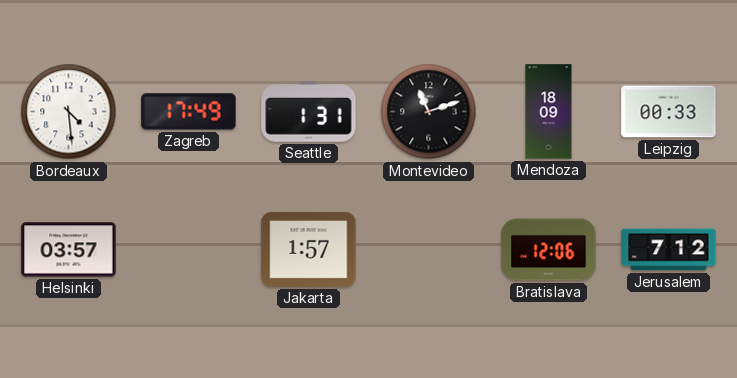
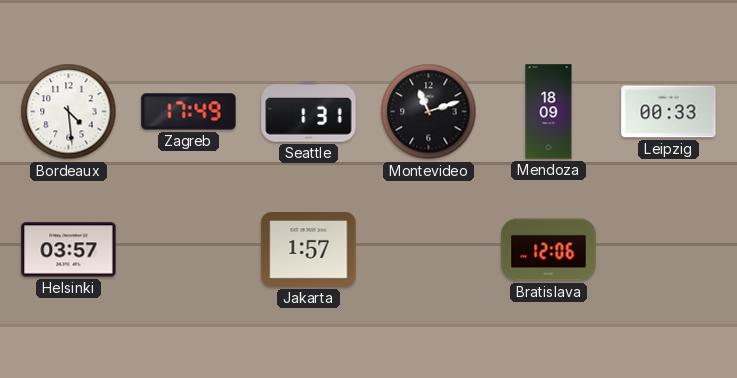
Jerusalem: 7:12 -> none
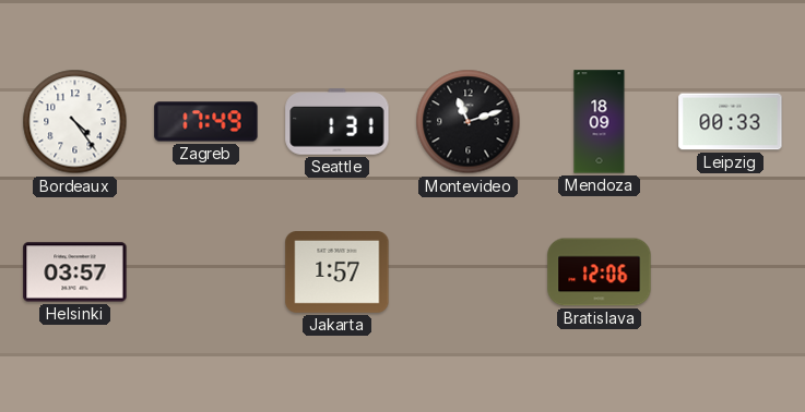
Bordeaux: 4:29 -> 4:24
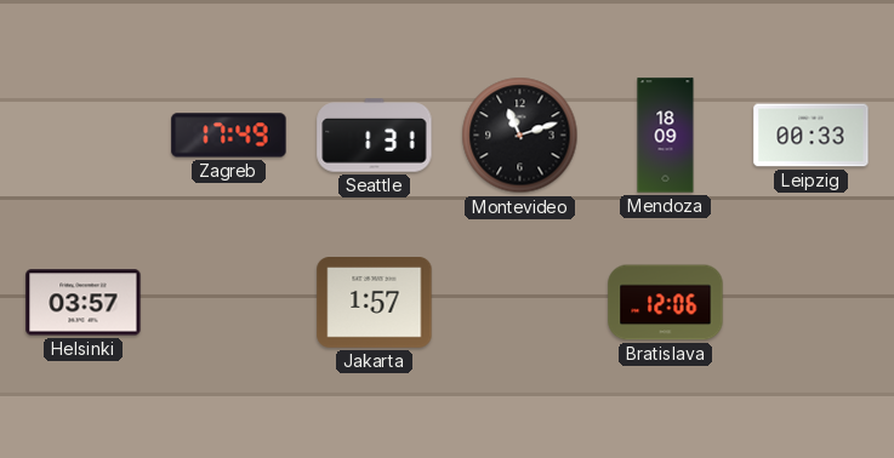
Bordeaux: 4:24 -> none
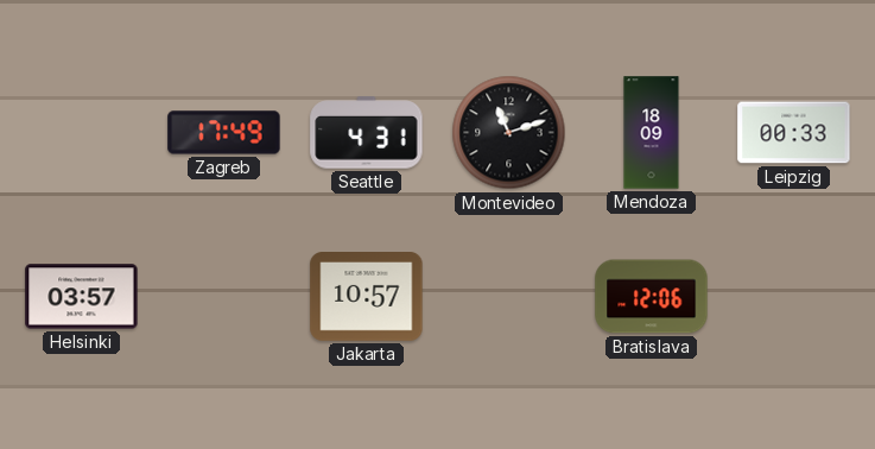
Seattle: 1:31 -> 4:31
Jakarta: 1:57 -> 10:57
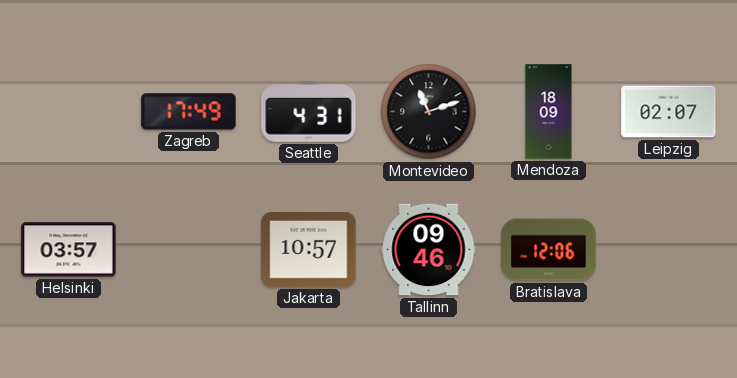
Leipzig: 00:33 -> 02:07
Tallinn: none -> 09:46
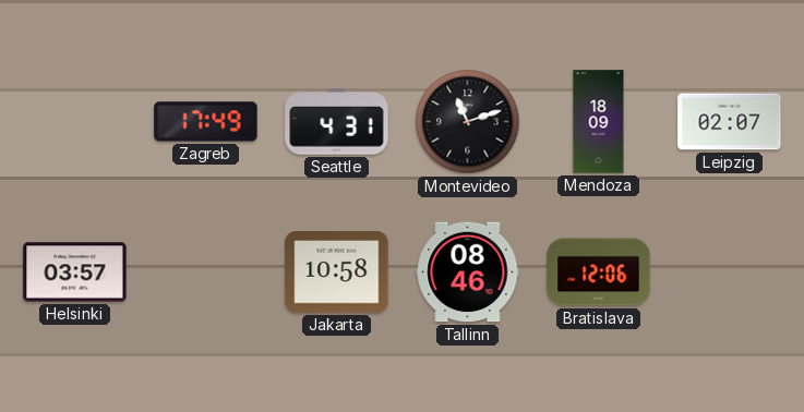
Jakarta: 10:57 -> 10:58
Tallinn: 09:46 -> 08:46
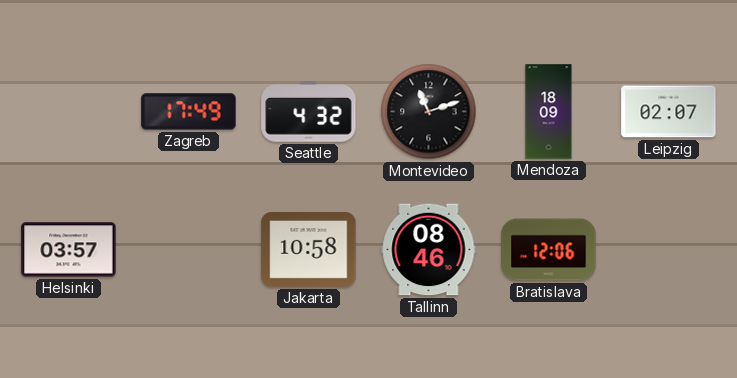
Seattle: 4:31 -> 4:32
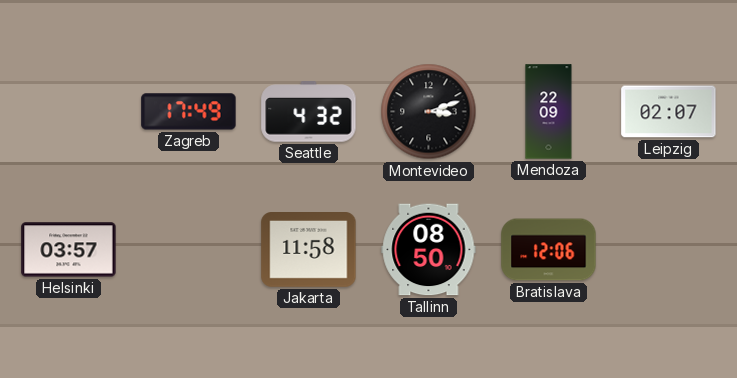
Montevideo: 11:12 -> 3:12
Mendoza: 18:09 -> 22:09
Jakarta: 10:58 -> 11:58
Tallinn: 08:46 -> 08:50
